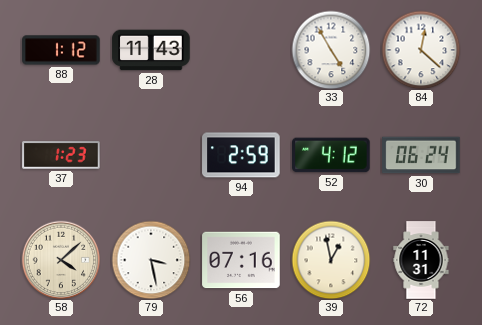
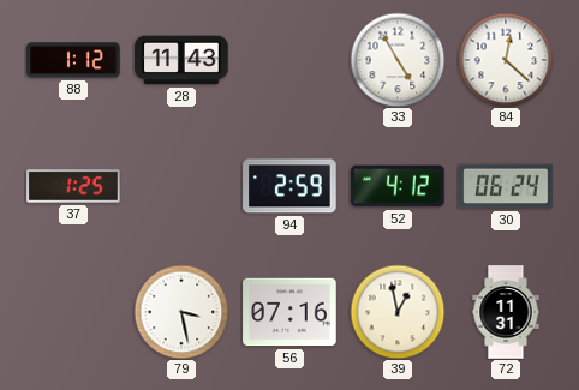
37: 1:23 -> 1:25
58: 4:08 -> none
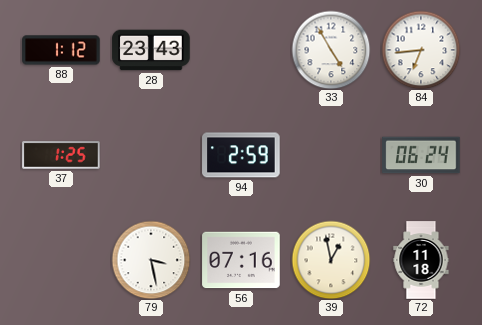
28: 11:43 -> 23:43
84: 12:22 -> 6:44
52: 4:12 -> none
72: 11:31 -> 11:18
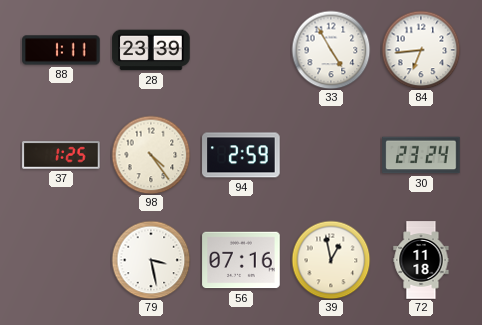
88: 1:12 -> 1:11
28: 23:43 -> 23:39
98: none -> 4:24
30: 06:24 -> 23:24
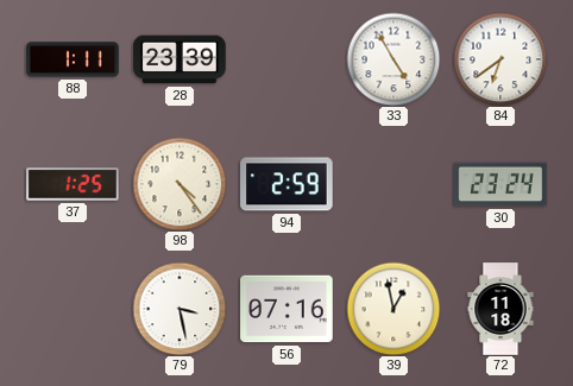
84: 6:44 -> 6:39
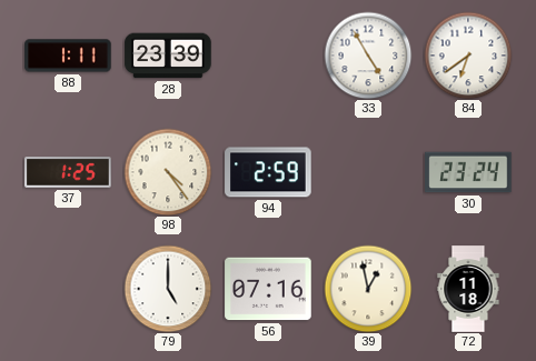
79: 3:28 -> 5:00
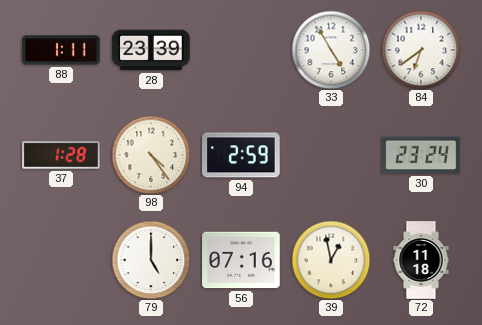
37: 1:25 -> 1:28
